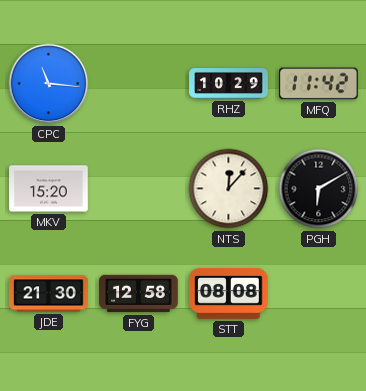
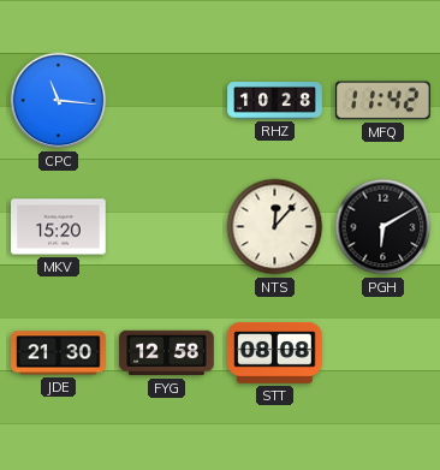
RHZ: 10:29 -> 10:28
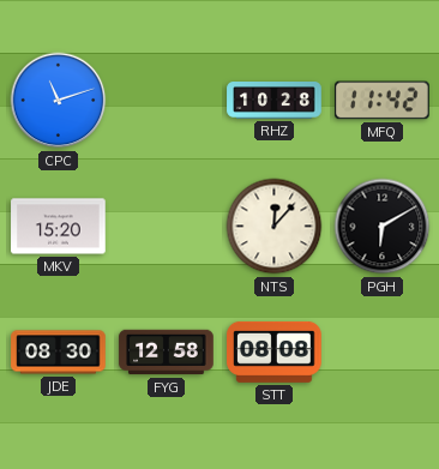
CPC: 11:16 -> 11:12
JDE: 21:30 -> 08:30
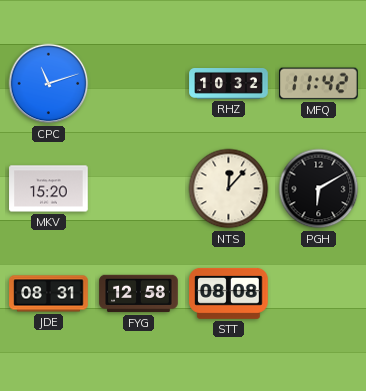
RHZ: 10:28 -> 10:32
JDE: 08:30 -> 08:31
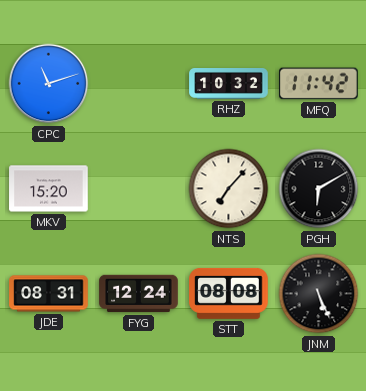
NTS: 12:07 -> 7:07
FYG: 12:58 -> 12:24
JNM: none -> 5:26
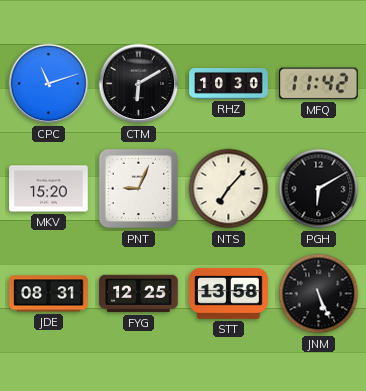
CTM: none -> 6:10
RHZ: 10:32 -> 10:30
PNT: none -> 9:04
FYG: 12:24 -> 12:25
STT: 08:08 -> 13:58
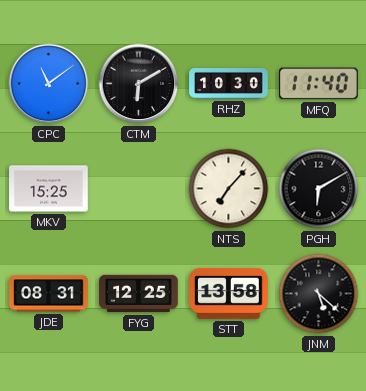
CPC: 11:12 -> 11:09
MFQ: 11:42 -> 11:40
MKV: 15:20 -> 15:25
PNT: 9:04 -> none
JNM: 5:26 -> 5:22
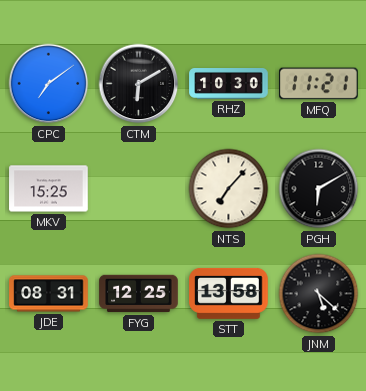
CPC: 11:09 -> 7:09
MFQ: 11:40 -> 11:21
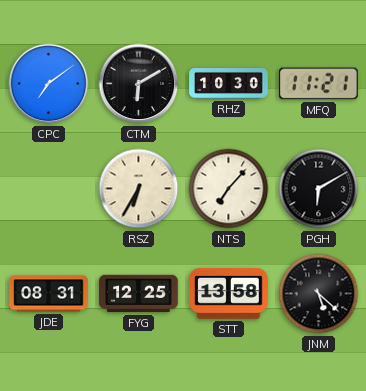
MKV: 15:25 -> none
RSZ: none -> 6:35
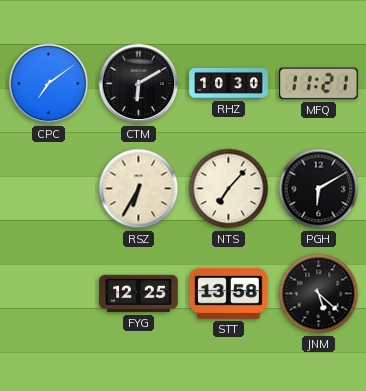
JDE: 08:31 -> none
